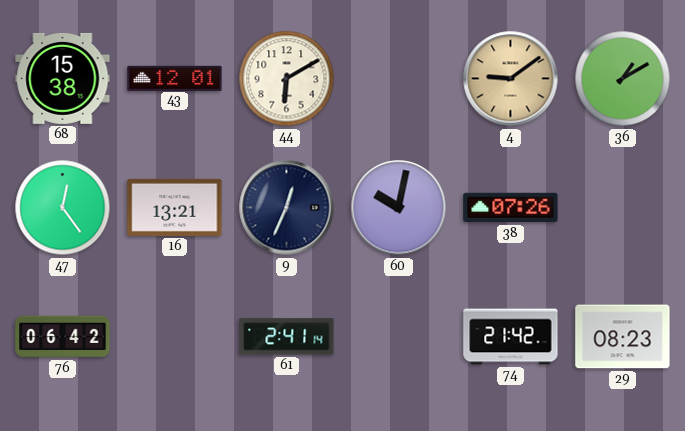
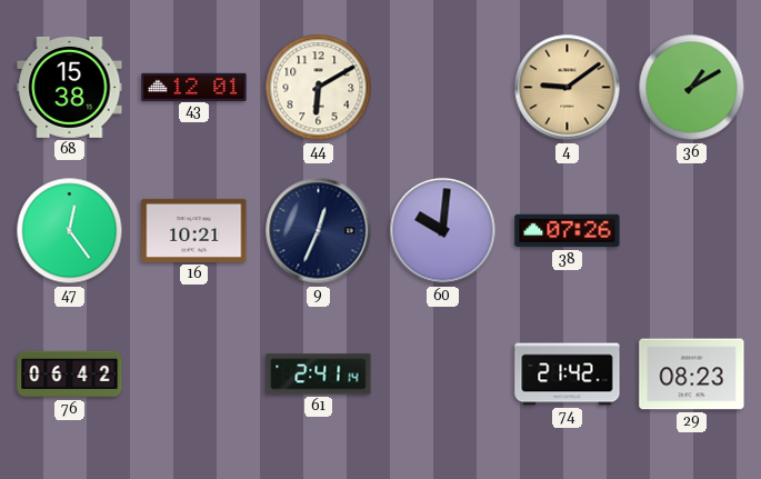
16: 13:21 -> 10:21
60: 10:02 -> 10:01
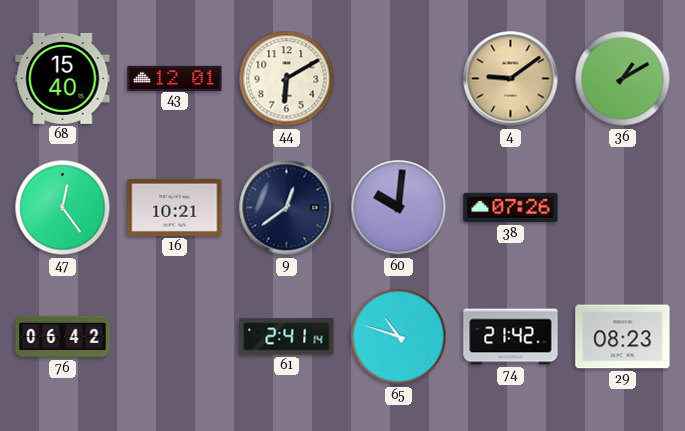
68: 15:38 -> 15:40
9: 12:34 -> 12:39
65: none -> 10:48
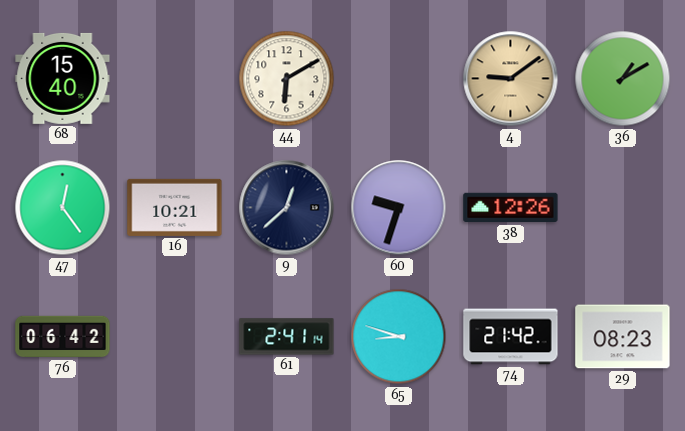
43: 12:01 -> none
9: 12:39 -> 12:38
60: 10:01 -> 9:33
38: 07:26 -> 12:26
65: 10:48 -> 8:48
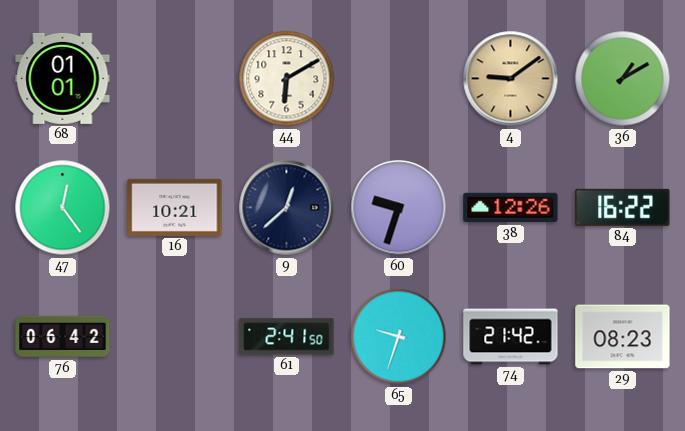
68: 15:40 -> 01:01
84: none -> 16:22
61: 2:41:14 -> 2:41:50
65: 8:48 -> 9:33
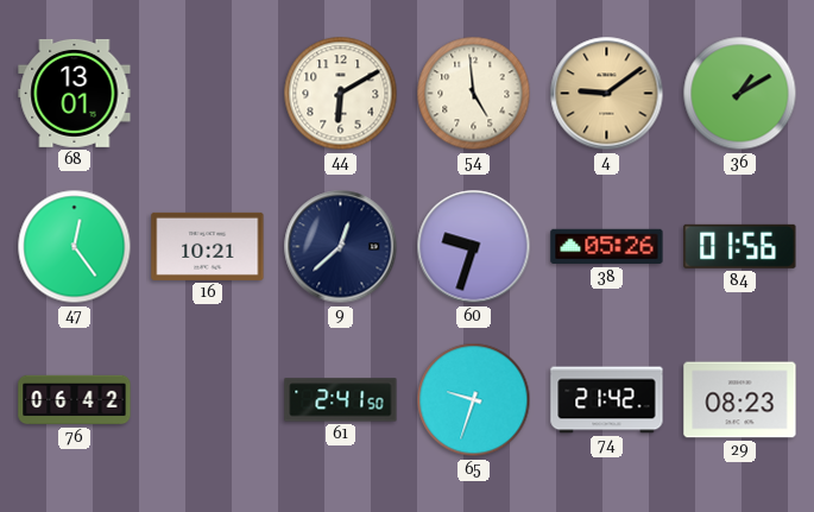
68: 01:01 -> 13:01
54: none -> 4:59
38: 12:26 -> 05:26
84: 16:22 -> 01:56
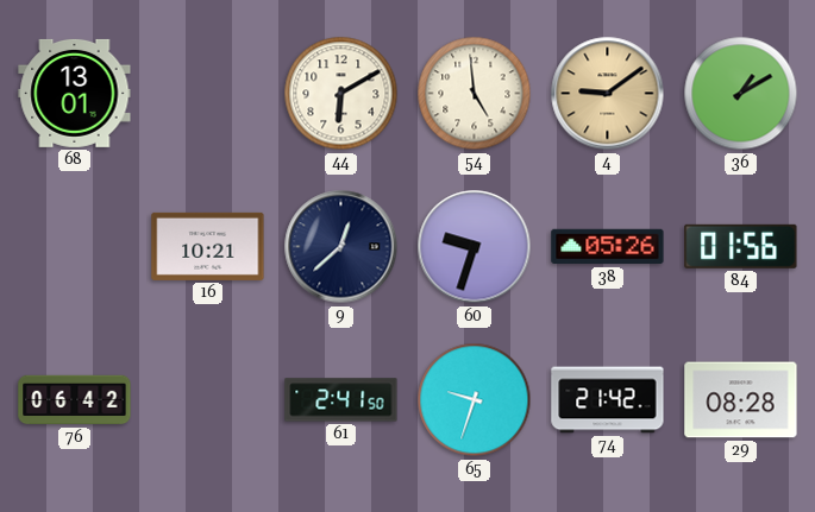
47: 12:24 -> none
29: 08:23 -> 08:28
